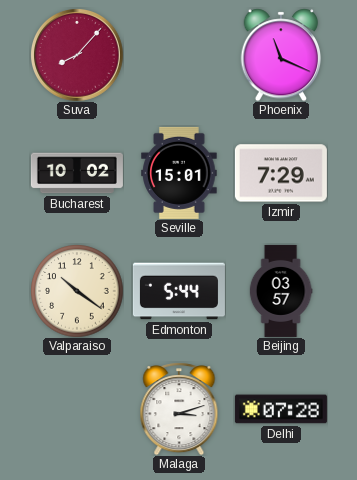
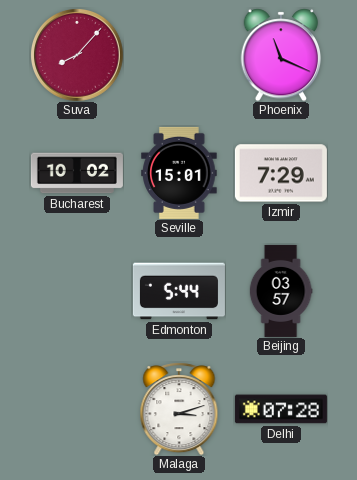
Valparaiso: 10:21 -> none
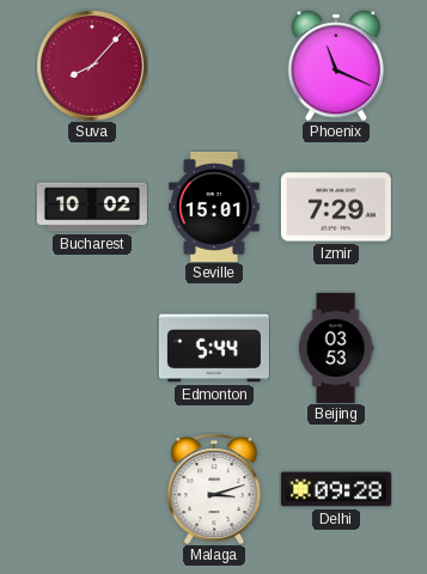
Beijing: 03:57 -> 03:53
Delhi: 07:28 -> 09:28
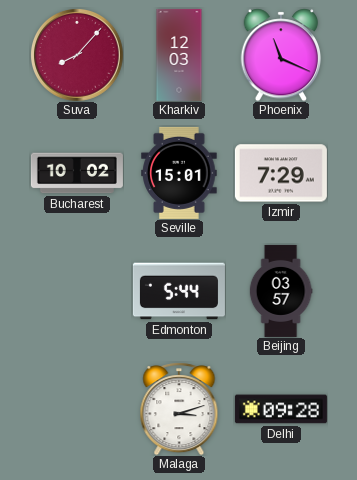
Kharkiv: none -> 12:03
Beijing: 03:53 -> 03:57
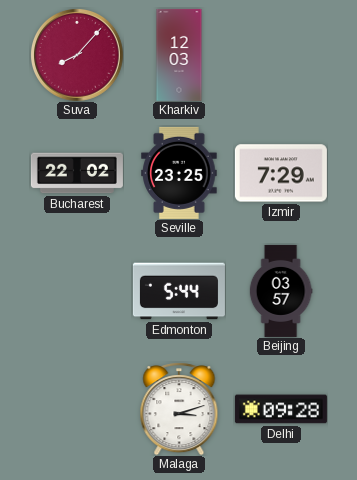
Phoenix: 11:19 -> none
Bucharest: 10:02 -> 22:02
Seville: 15:01 -> 23:25
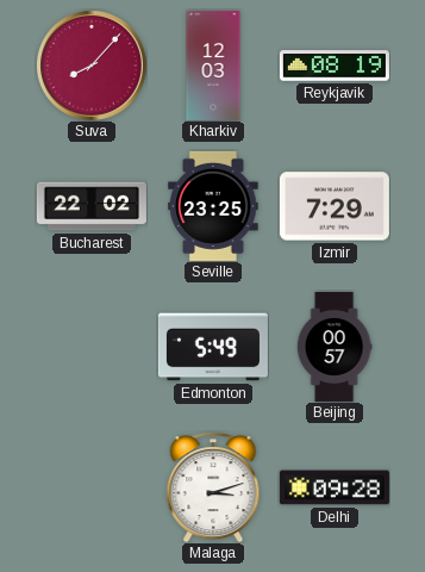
Reykjavik: none -> 08:19
Edmonton: 5:44 -> 5:49
Beijing: 03:57 -> 00:57
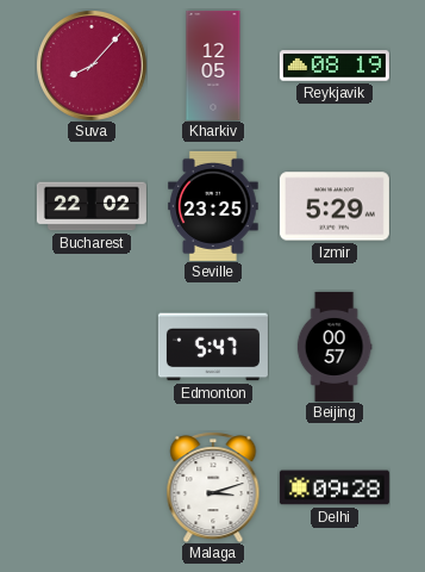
Kharkiv: 12:03 -> 12:05
Izmir: 7:29 -> 5:29
Edmonton: 5:49 -> 5:47
